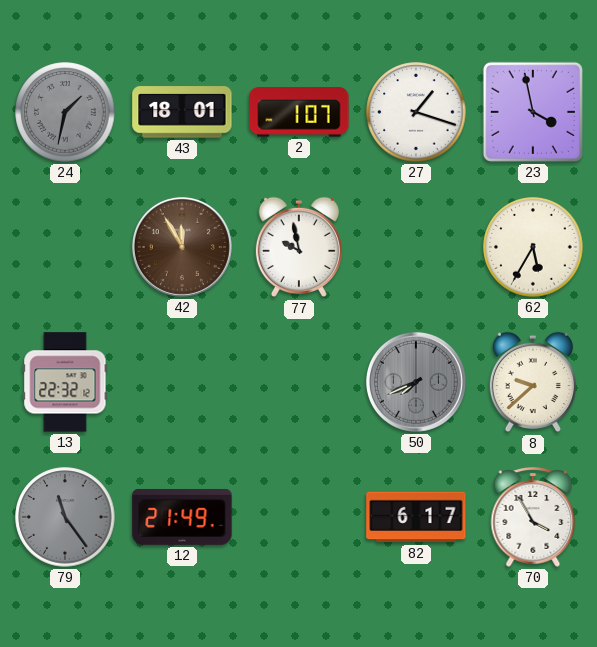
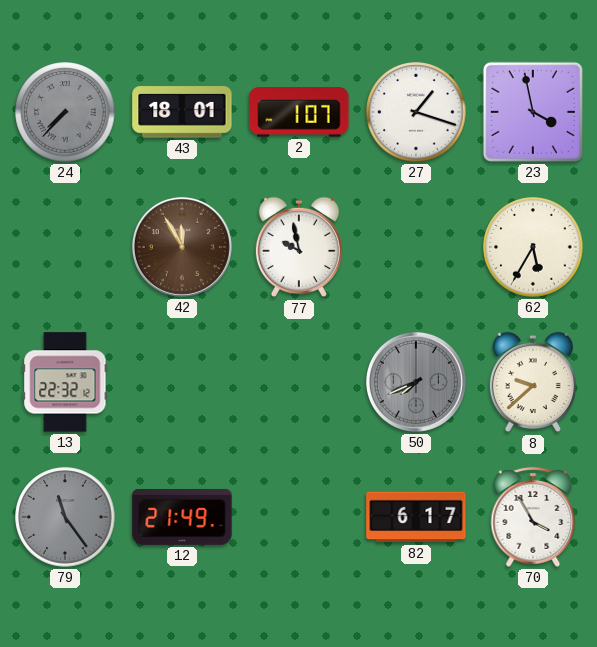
24: 1:32 -> 7:37
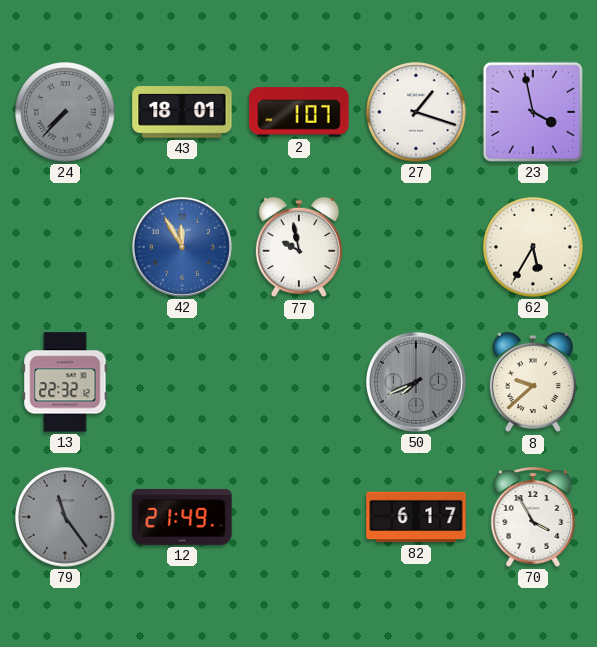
42 dial: brown -> blue
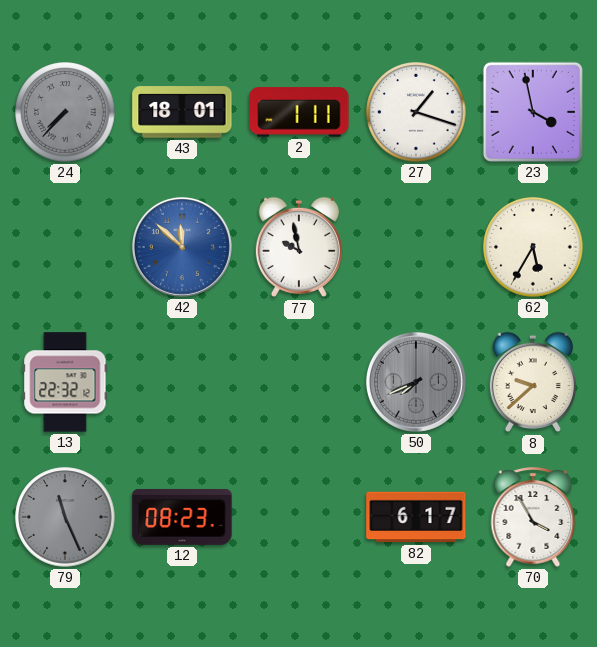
2: 1:07 -> 1:11
42: 11:55 -> 11:52
79: 11:24 -> 11:26
12: 21:49 -> 08:23
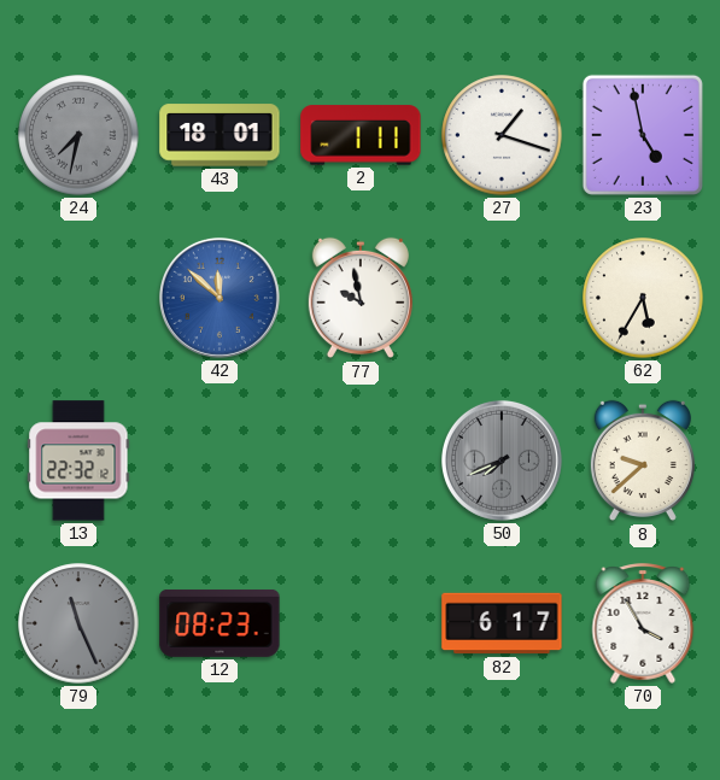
24: 7:37 -> 7:32
23: 3:58 -> 4:58
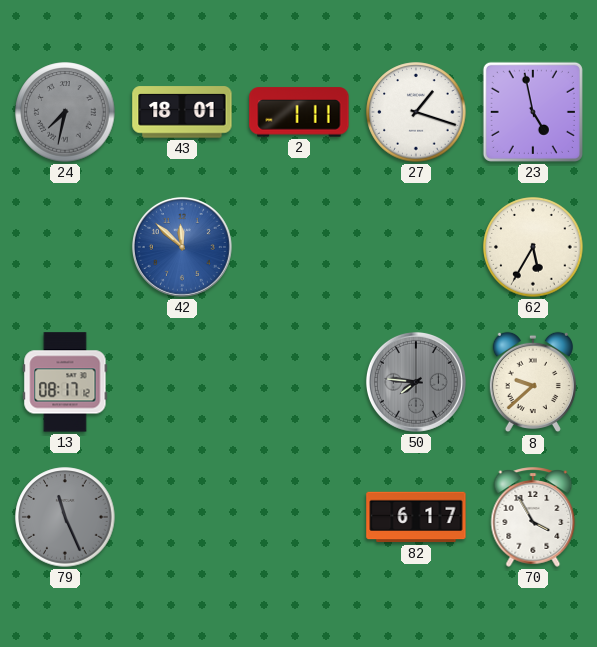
77: 9:58 -> none
13: 22:32 -> 08:17
50: 7:41 -> 7:46
12: 08:23 -> none
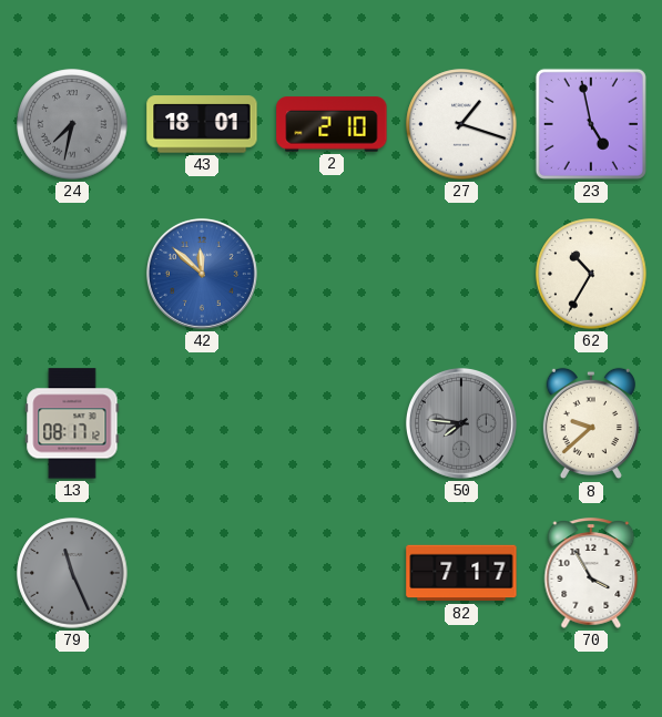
2: 1:11 -> 2:10
62: 5:35 -> 10:35
82: 6:17 -> 7:17
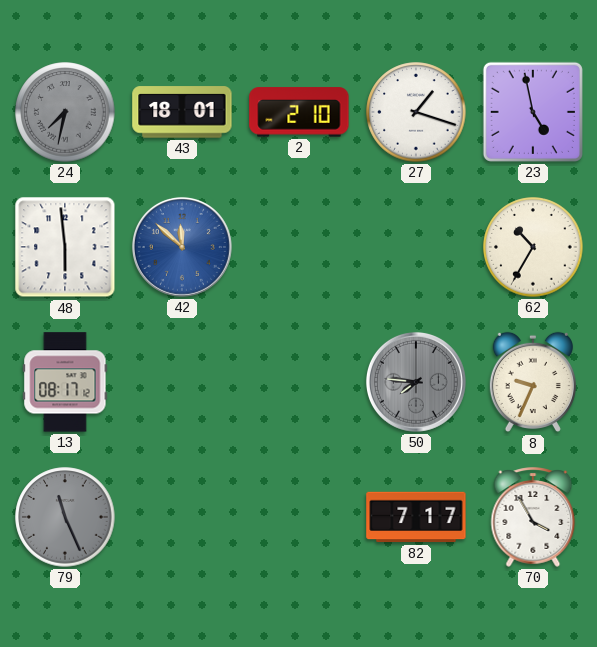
48: none -> 5:59
8: 9:38 -> 9:34
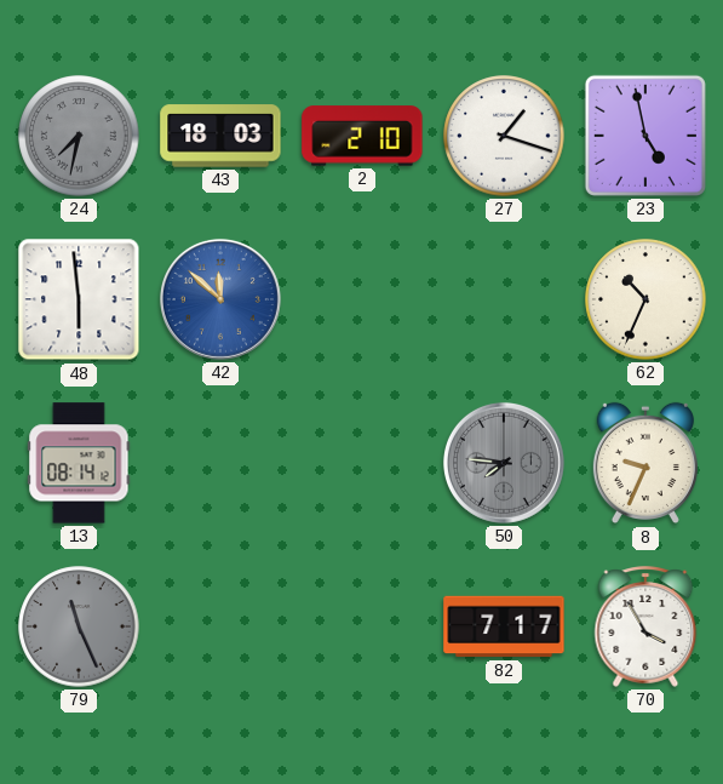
43: 18:01 -> 18:03
62: 10:35 -> 10:34
13: 08:17 -> 08:14
